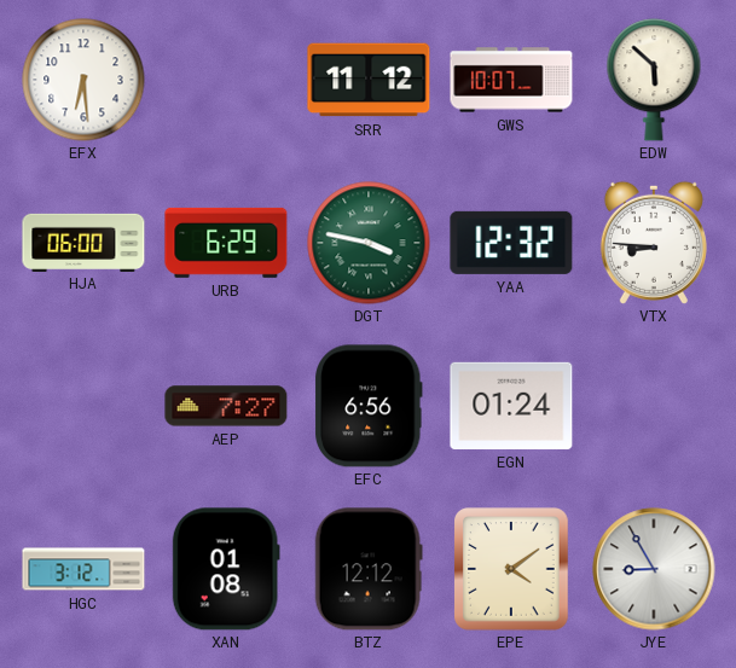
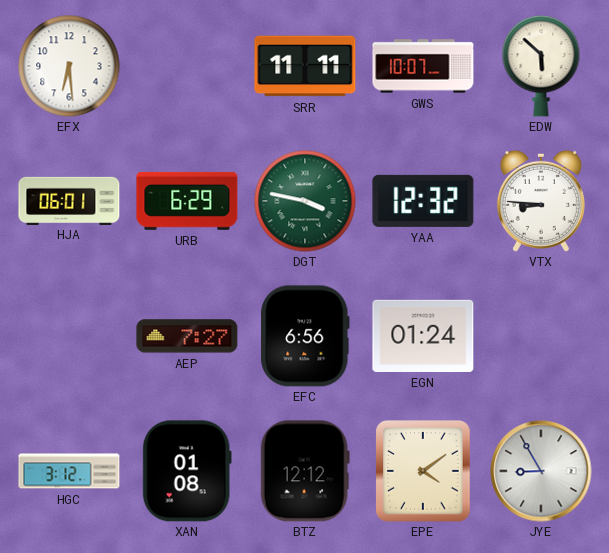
SRR: 11:12 -> 11:11
HJA: 06:00 -> 06:01
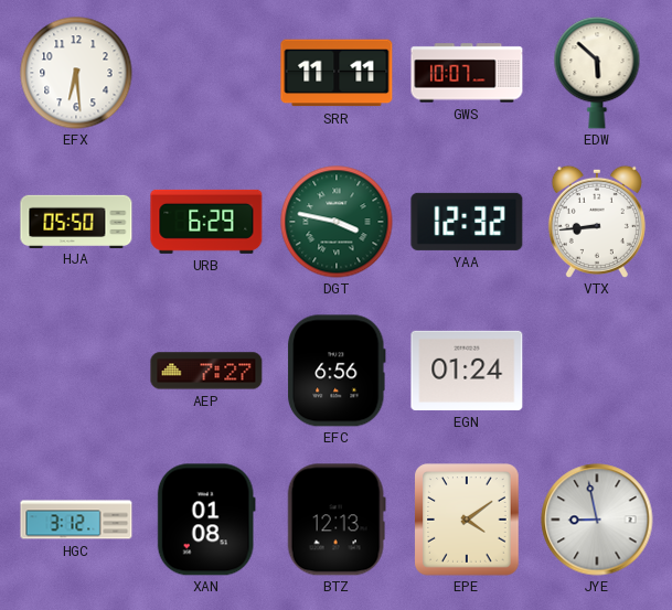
HJA: 06:01 -> 05:50
VTX: 8:46 -> 8:44
BTZ: 12:12 -> 12:13
JYE: 8:55 -> 8:58
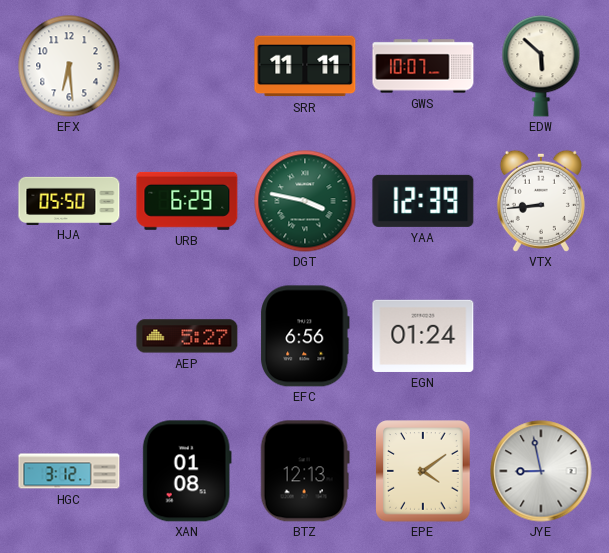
YAA: 12:32 -> 12:39
AEP: 7:27 -> 5:27
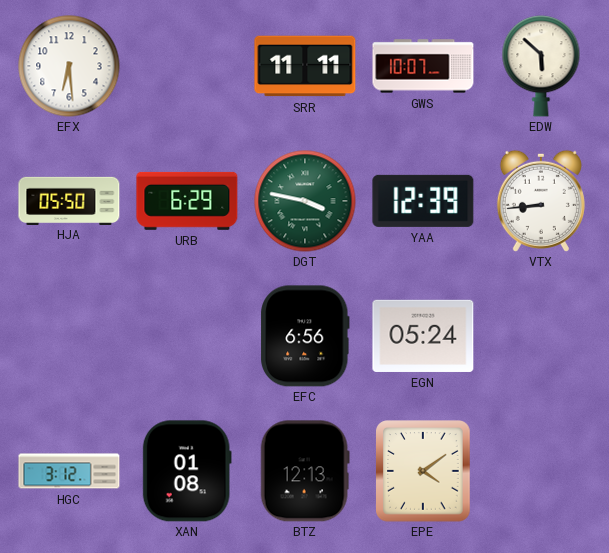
AEP: 5:27 -> none
EGN: 01:24 -> 05:24
JYE: 8:58 -> none
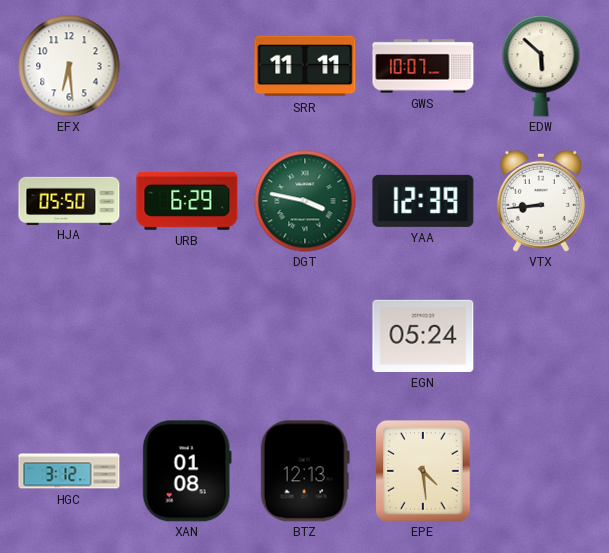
EFC: 6:56 -> none
EPE: 4:09 -> 4:29
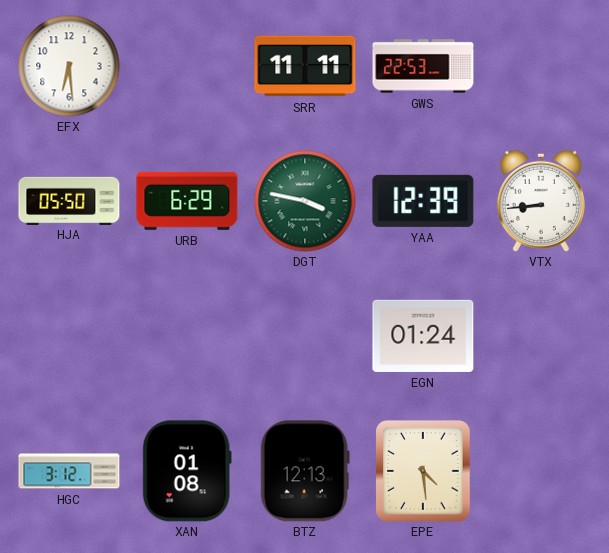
GWS: 10:07 -> 22:53
EDW: 5:52 -> none
EGN: 05:24 -> 01:24
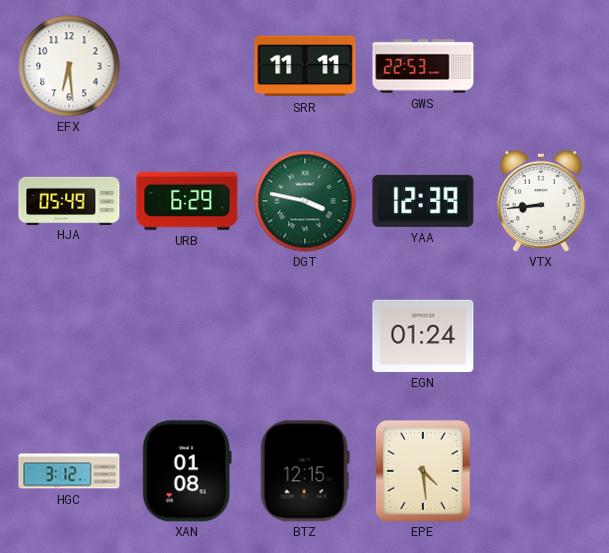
HJA: 05:50 -> 05:49
BTZ: 12:13 -> 12:15
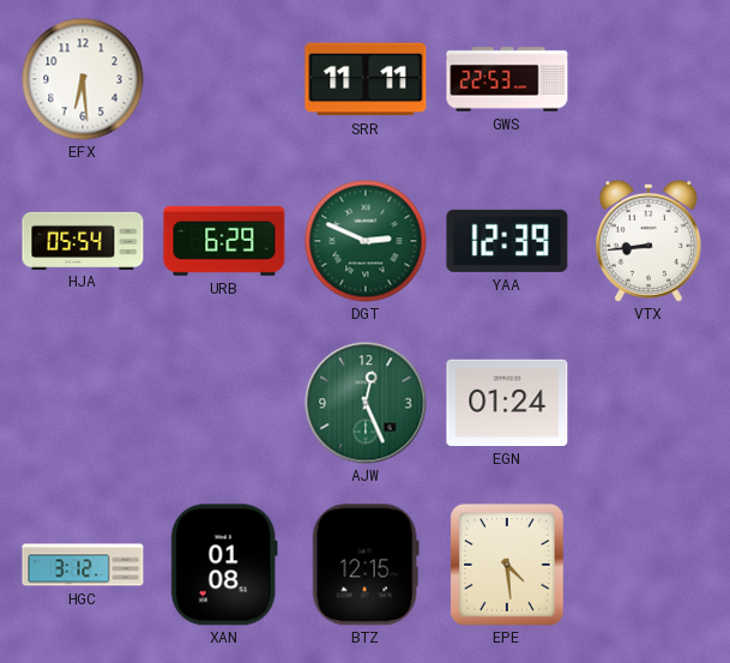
HJA: 05:49 -> 05:54
DGT: 3:47 -> 2:49
AJW: none -> 12:26
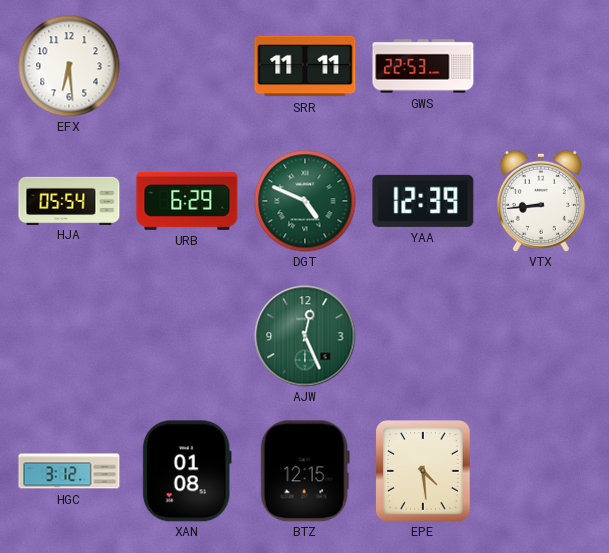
DGT: 2:49 -> 4:49
EGN: 01:24 -> none
